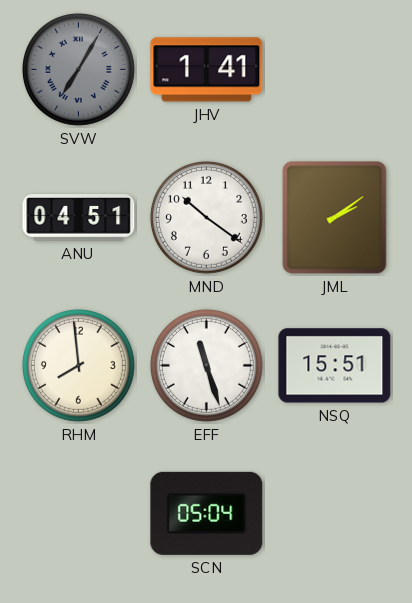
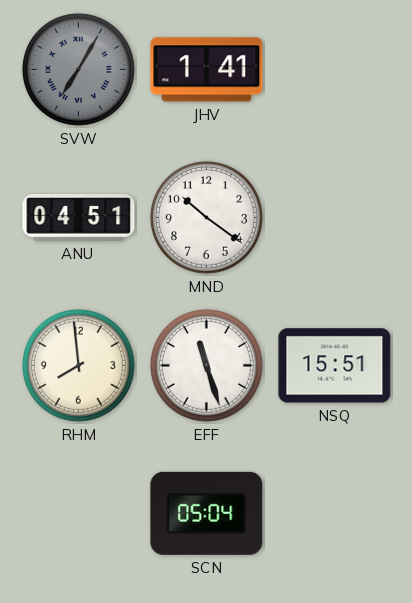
JML: 2:09 -> none
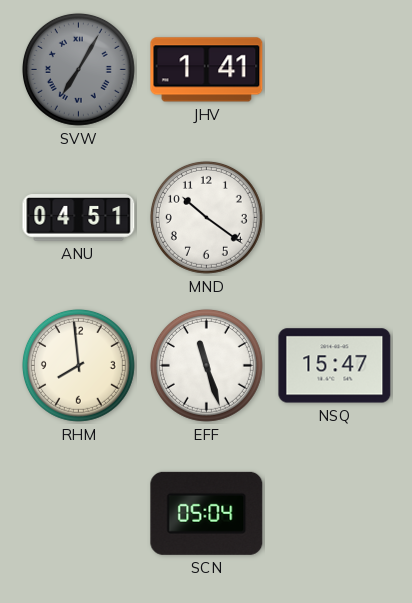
NSQ: 15:51 -> 15:47
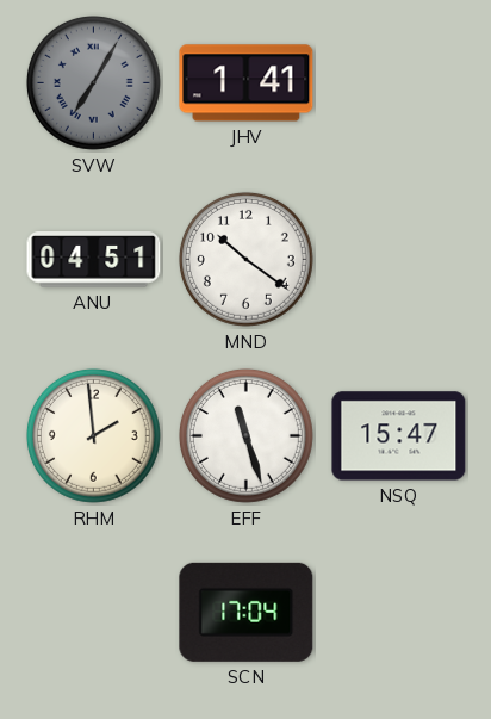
RHM: 7:59 -> 1:59
SCN: 05:04 -> 17:04
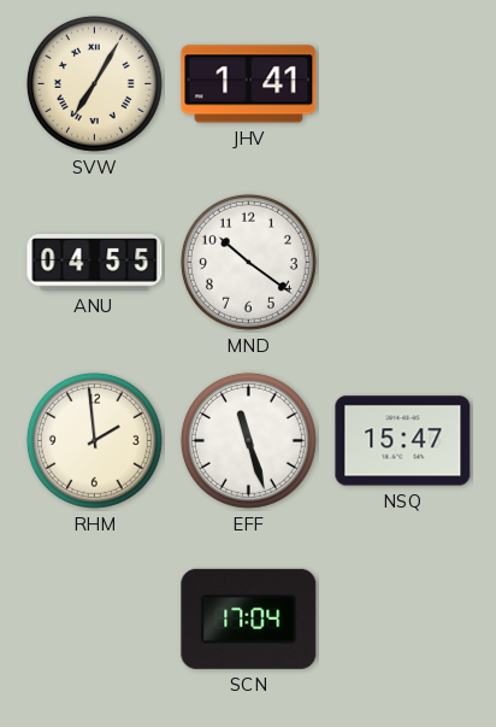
SVW dial: grey -> cream
ANU: 04:51 -> 04:55
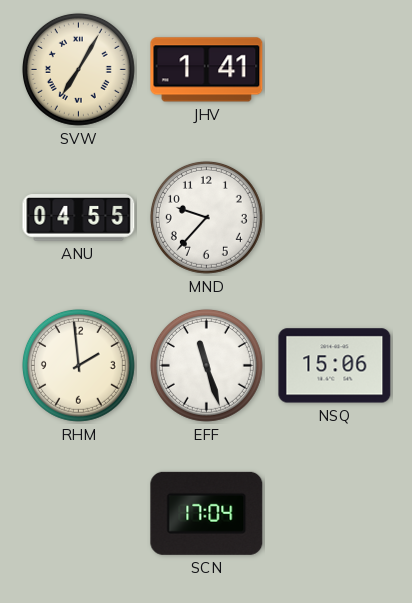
MND: 10:21 -> 9:37
NSQ: 15:47 -> 15:06
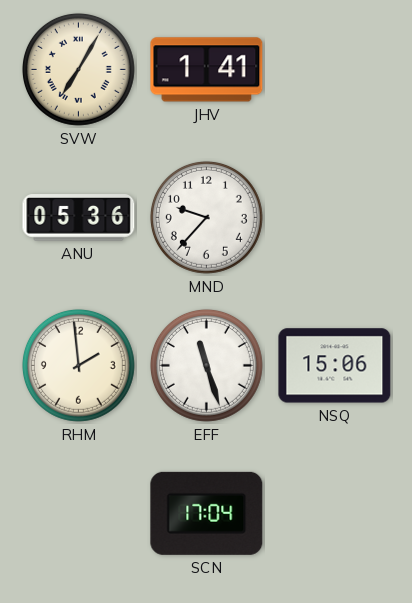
ANU: 04:55 -> 05:36
